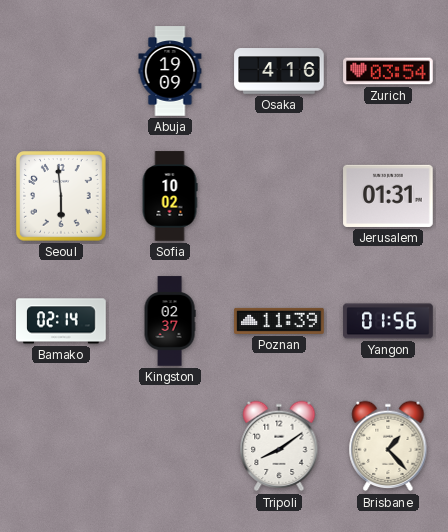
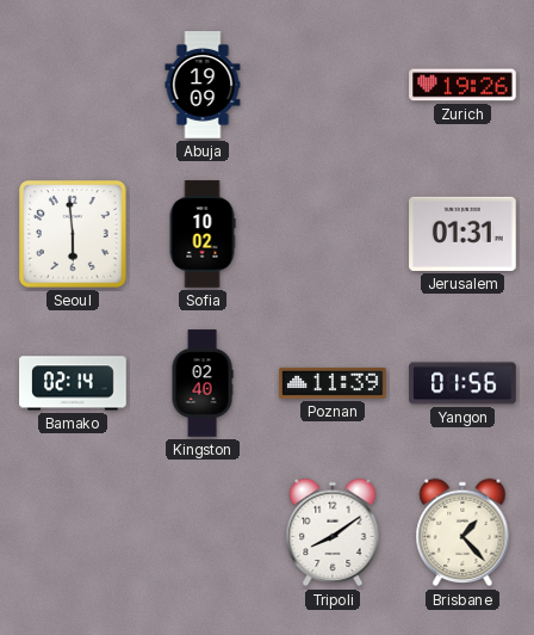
Osaka: 4:16 -> none
Zurich: 03:54 -> 19:26
Kingston: 02:37 -> 02:40
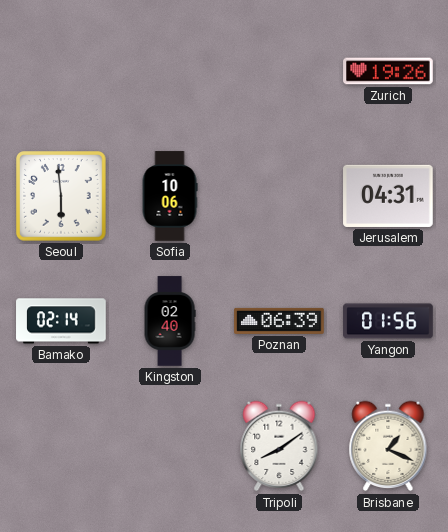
Abuja: 19:09 -> none
Sofia: 10:02 -> 10:06
Jerusalem: 01:31 -> 04:31
Poznan: 11:39 -> 06:39
Brisbane: 1:23 -> 1:19
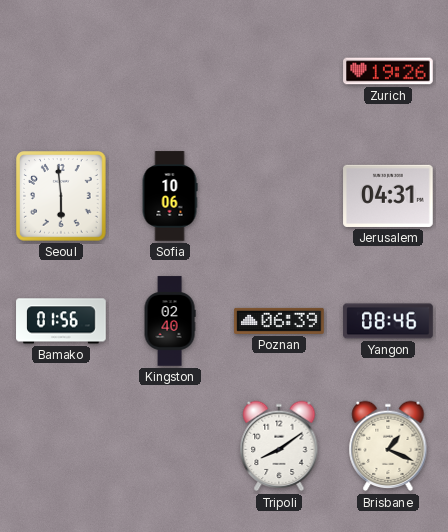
Bamako: 02:14 -> 01:56
Yangon: 01:56 -> 08:46
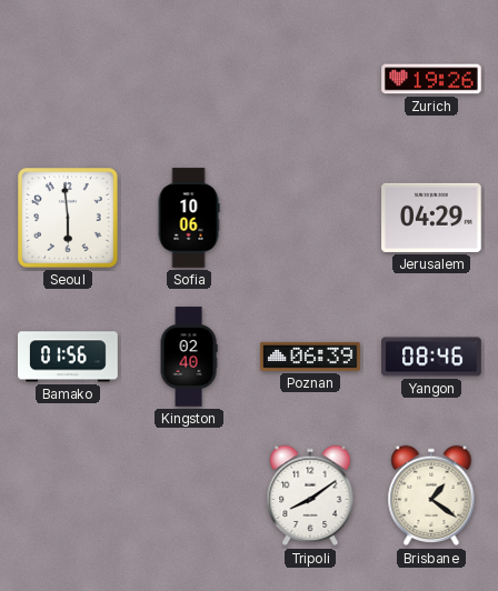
Jerusalem: 04:31 -> 04:29
Brisbane: 1:19 -> 1:21
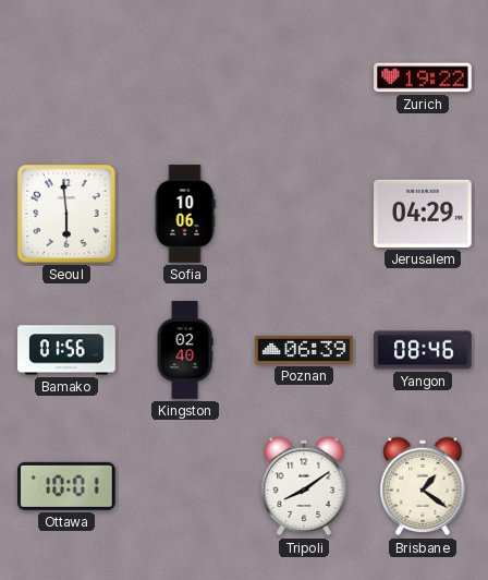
Zurich: 19:26 -> 19:22
Ottawa: none -> 10:01
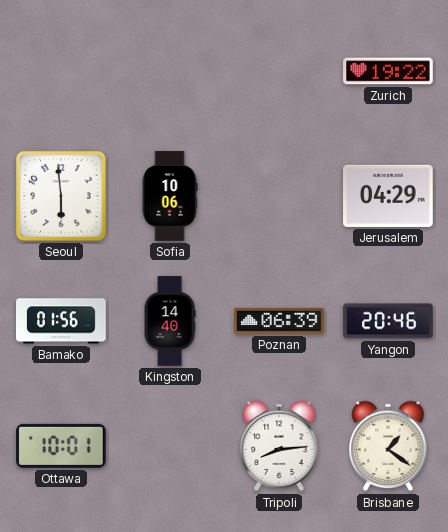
Kingston: 02:40 -> 14:40
Yangon: 08:46 -> 20:46
Tripoli: 8:09 -> 8:14
